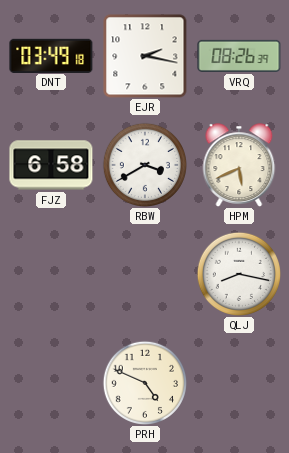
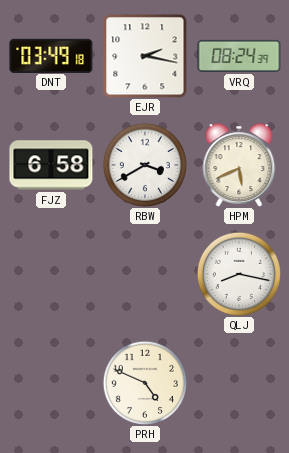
VRQ: 08:26 -> 08:24
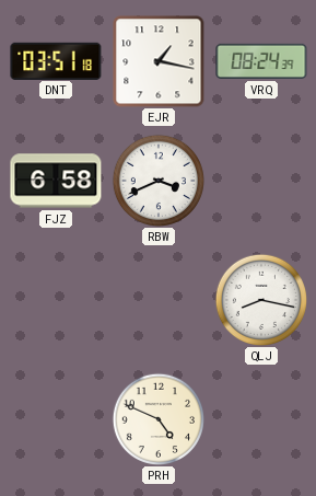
DNT: 03:49 -> 03:51
EJR: 2:17 -> 1:17
RBW: 3:40 -> 3:41
HPM: 5:41 -> none
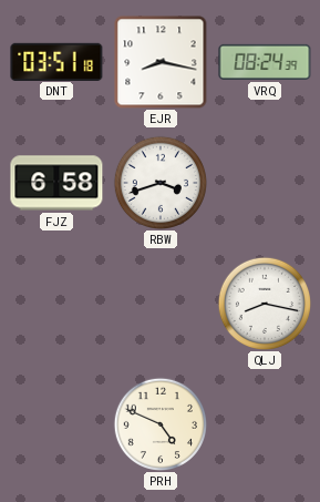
EJR: 1:17 -> 8:17
RBW: 3:41 -> 3:42
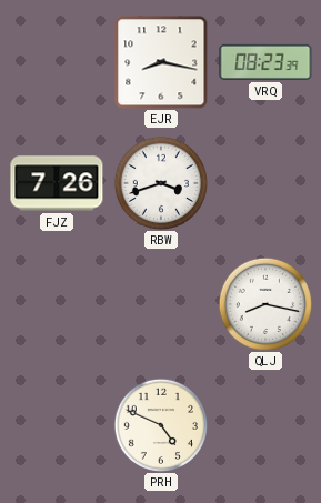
DNT: 03:51 -> none
VRQ: 08:24 -> 08:23
FJZ: 6:58 -> 7:26
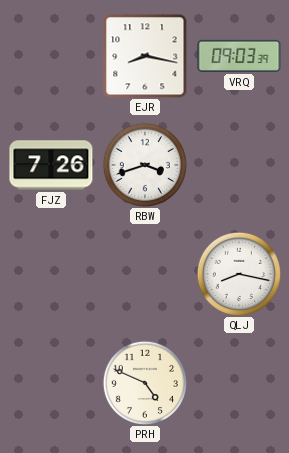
VRQ: 08:23 -> 09:03
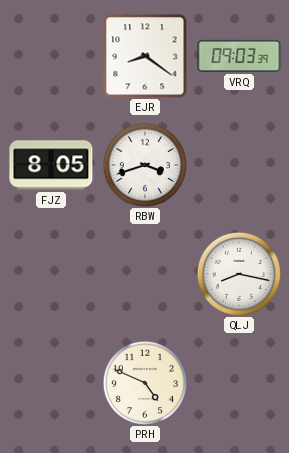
EJR: 8:17 -> 8:21
FJZ: 7:26 -> 8:05
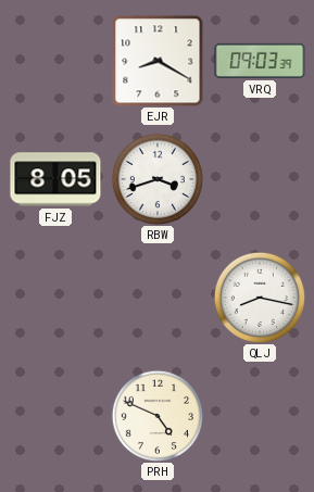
EJR: 8:21 -> 8:20
